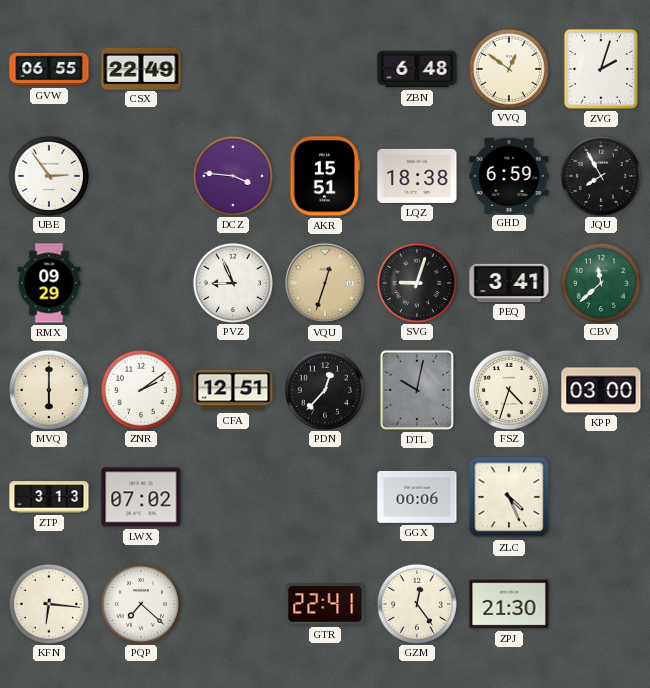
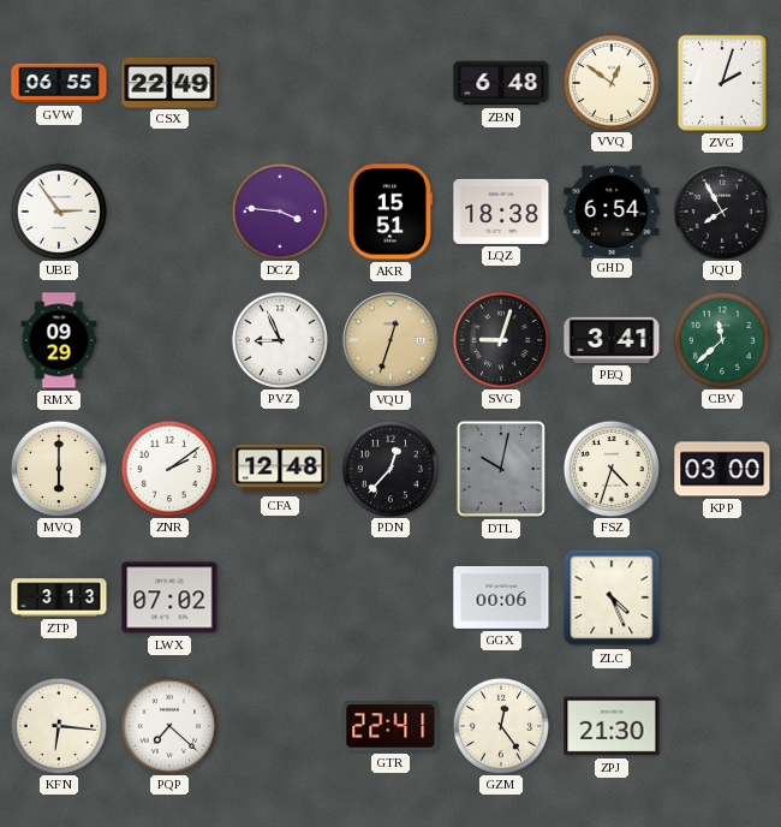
GHD: 6:59 -> 6:54
CFA: 12:51 -> 12:48
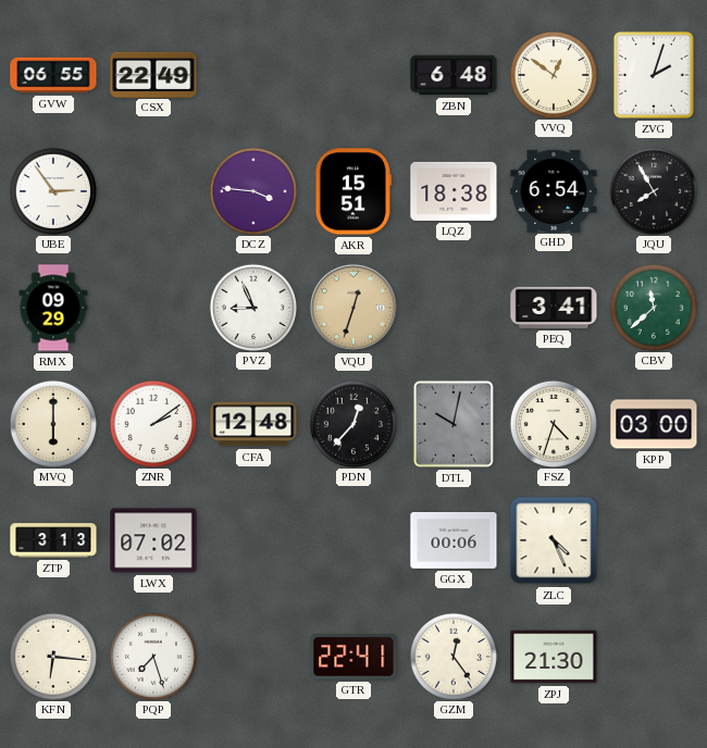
SVG: 9:03 -> none
PQP: 7:22 -> 7:27
